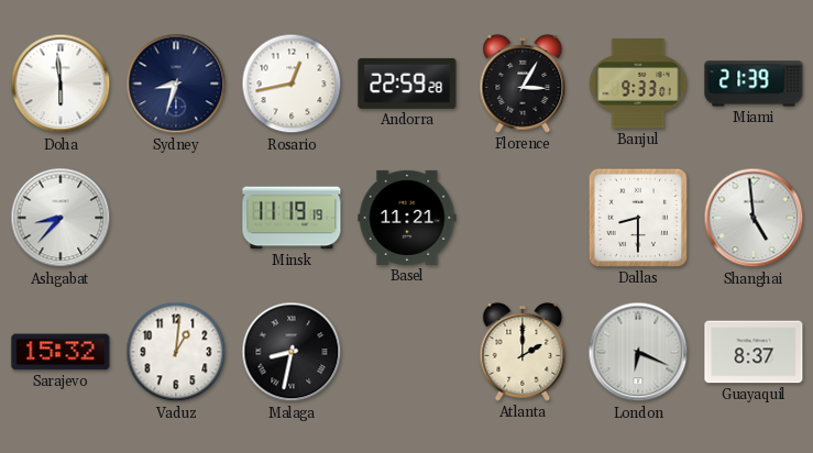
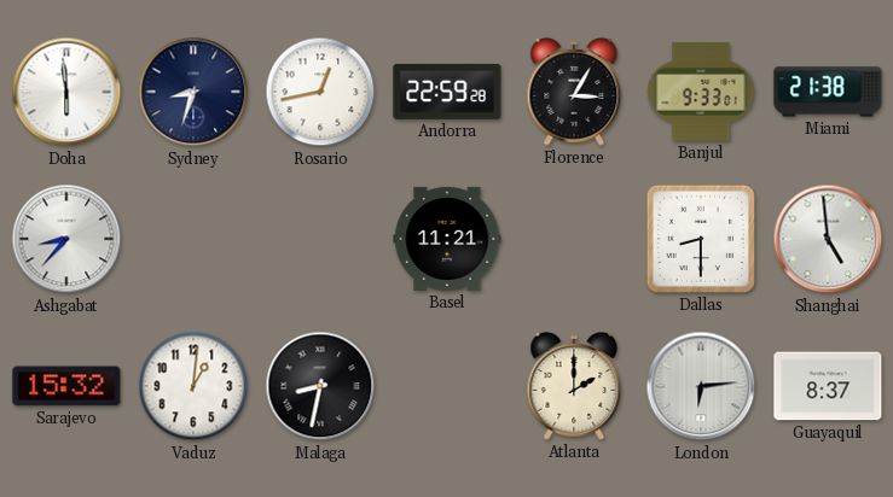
Miami: 21:39 -> 21:38
Minsk: 11:19 -> none
London: 6:19 -> 6:14
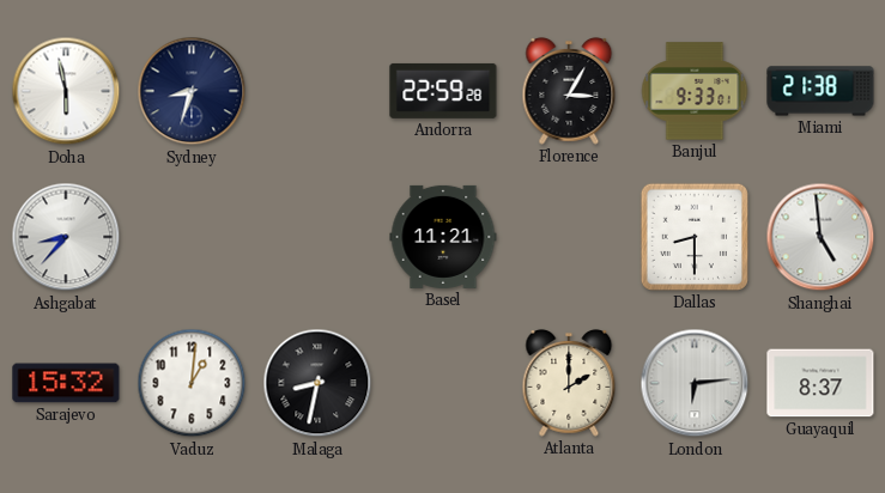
Doha: 5:59 -> 5:58
Rosario: 12:43 -> none
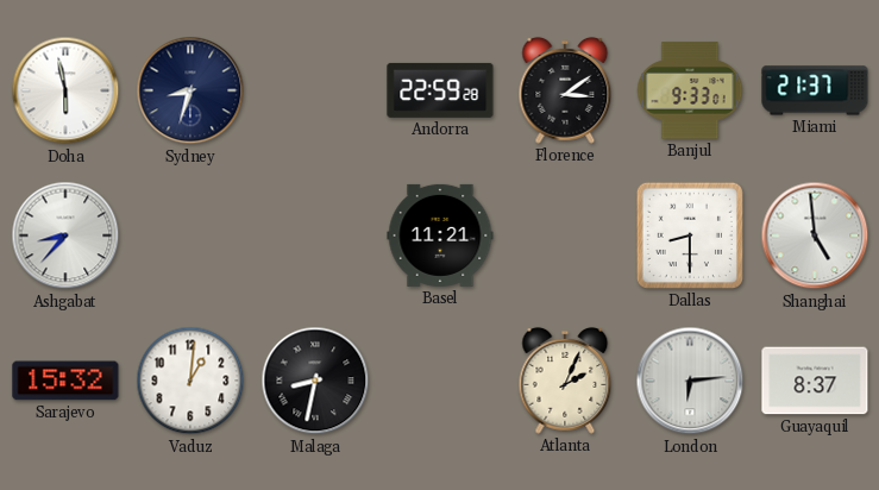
Florence: 3:05 -> 3:09
Miami: 21:38 -> 21:37
Atlanta: 2:00 -> 2:04
